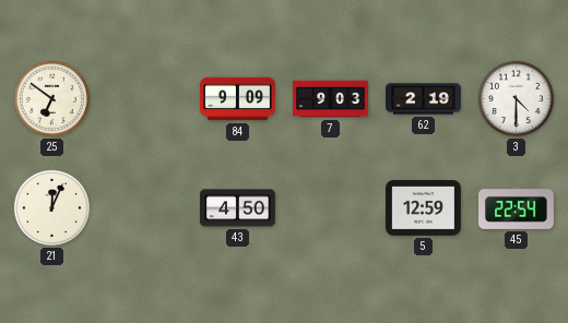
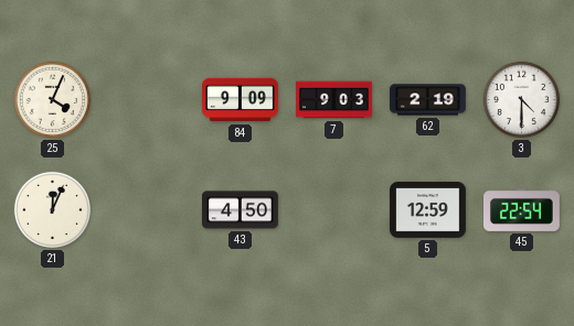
25: 6:51 -> 4:04
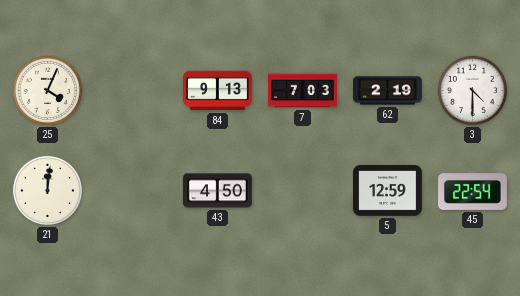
84: 9:09 -> 9:13
7: 9:03 -> 7:03
21: 12:04 -> 12:01
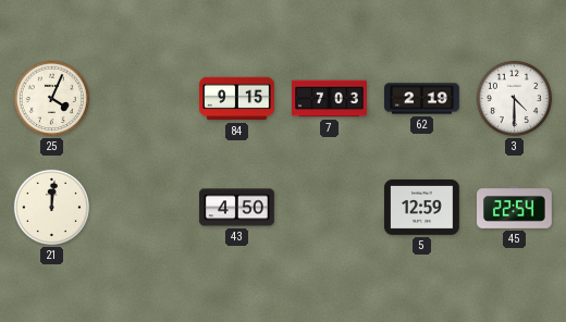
84: 9:13 -> 9:15
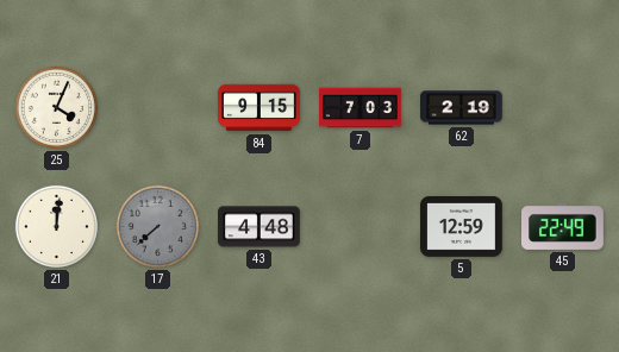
3: 4:30 -> none
17: none -> 7:38
43: 4:50 -> 4:48
45: 22:54 -> 22:49
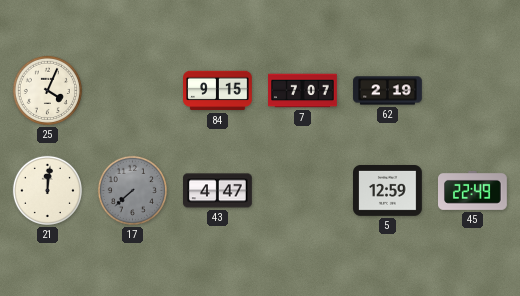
7: 7:03 -> 7:07
43: 4:48 -> 4:47
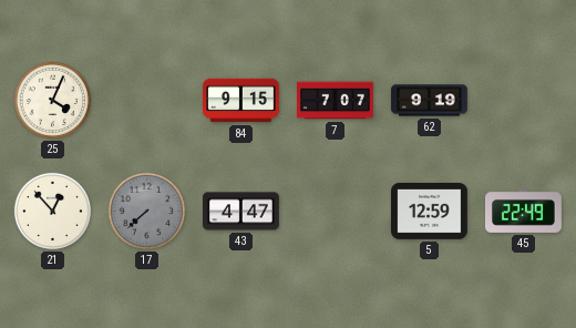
62: 2:19 -> 9:19
21: 12:01 -> 12:53
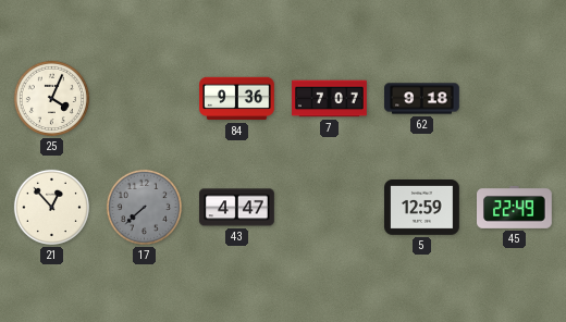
84: 9:15 -> 9:36
62: 9:19 -> 9:18
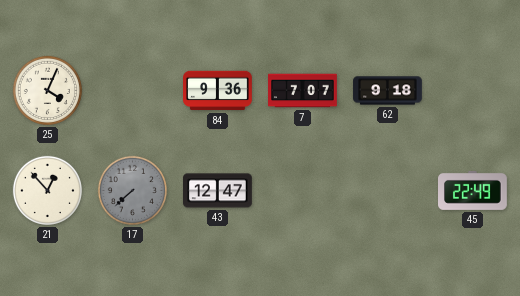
43: 4:47 -> 12:47
5: 12:59 -> none
